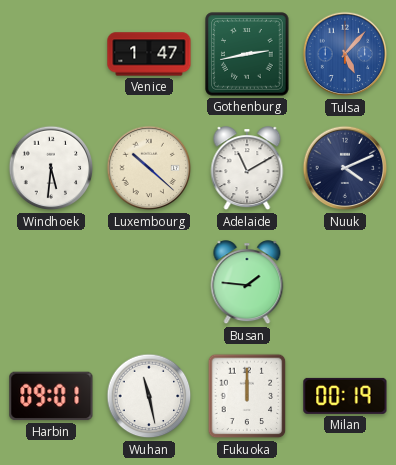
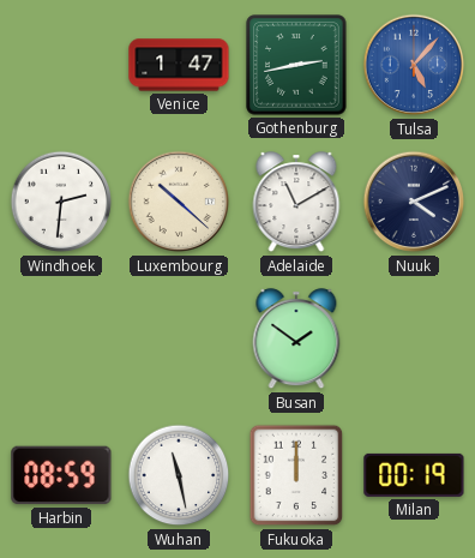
Windhoek: 5:31 -> 2:31
Busan: 1:46 -> 1:51
Harbin: 09:01 -> 08:59
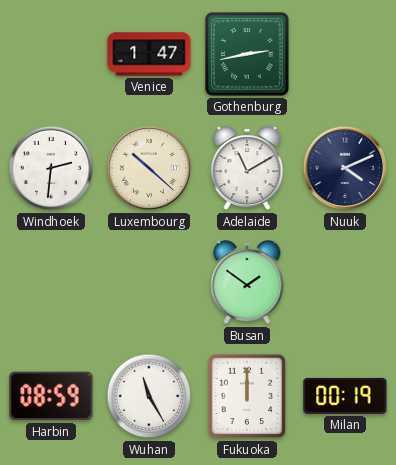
Tulsa: 5:07 -> none
Wuhan: 11:28 -> 11:25
